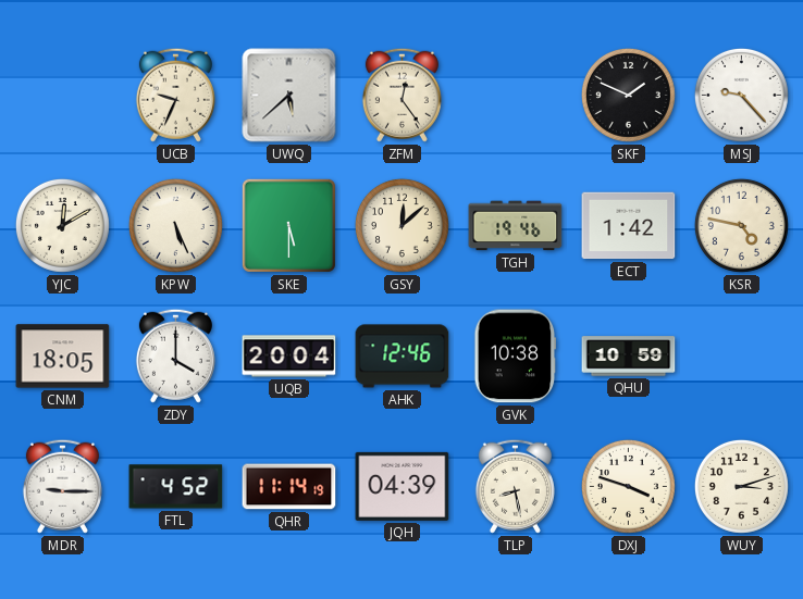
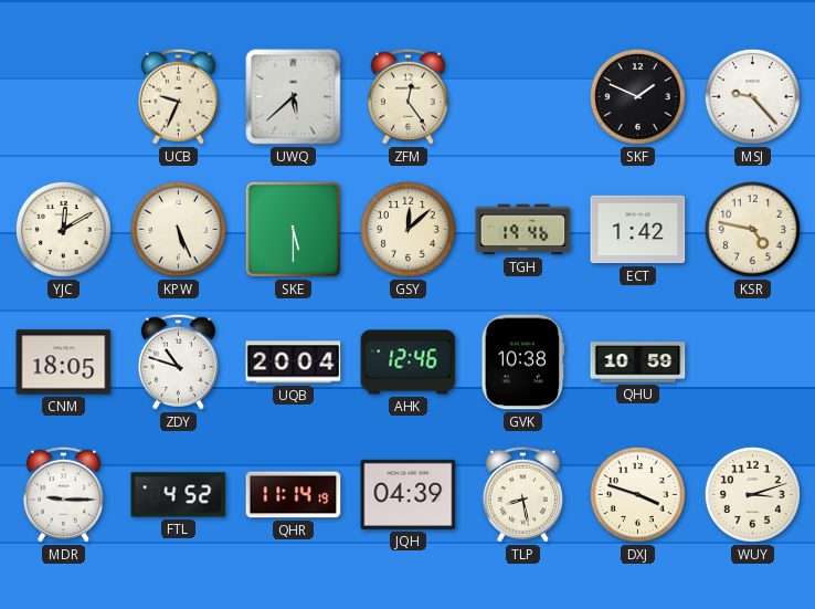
ZDY: 4:00 -> 10:48
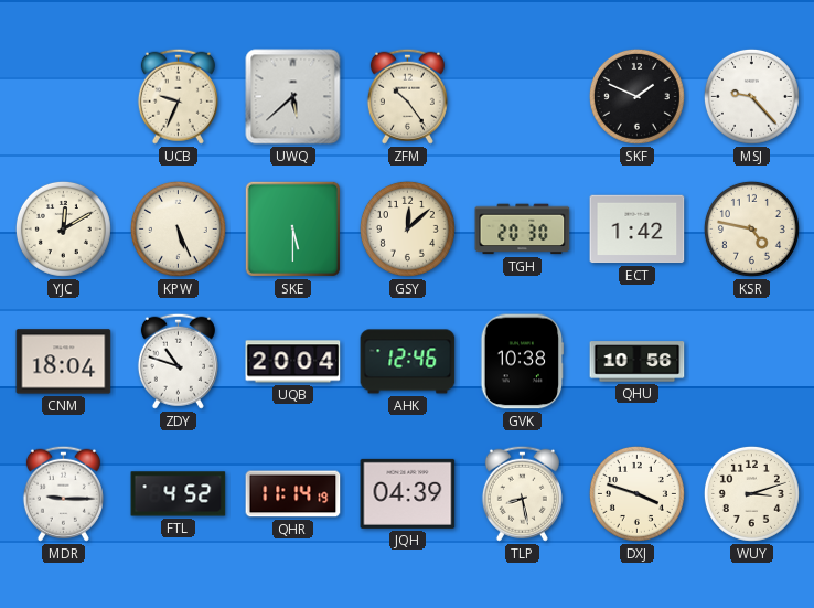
ZFM: 12:24 -> 10:24
TGH: 19:46 -> 20:30
CNM: 18:05 -> 18:04
QHU: 10:59 -> 10:56
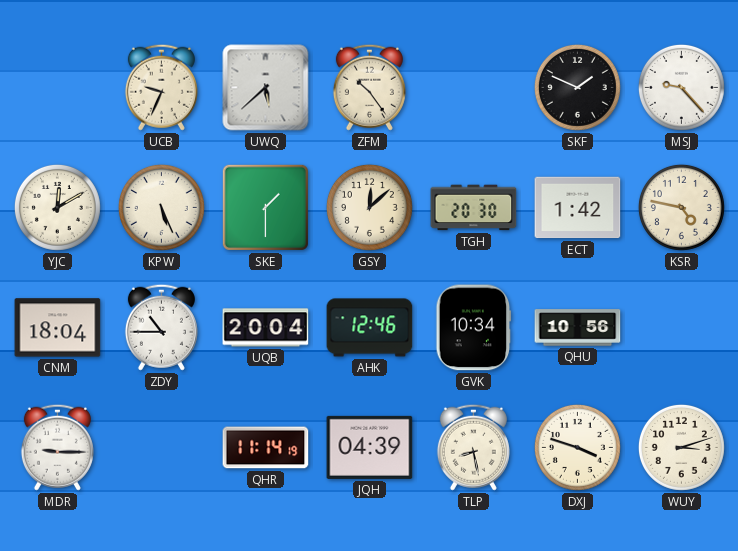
SKE: 5:30 -> 1:30
ZDY: 10:48 -> 10:45
GVK: 10:38 -> 10:34
FTL: 4:52 -> none
